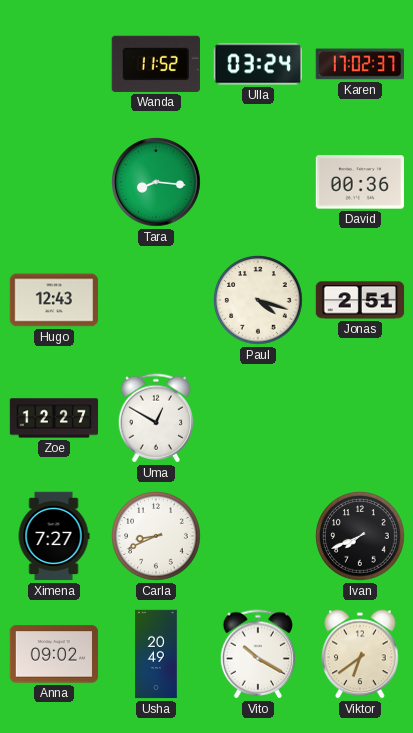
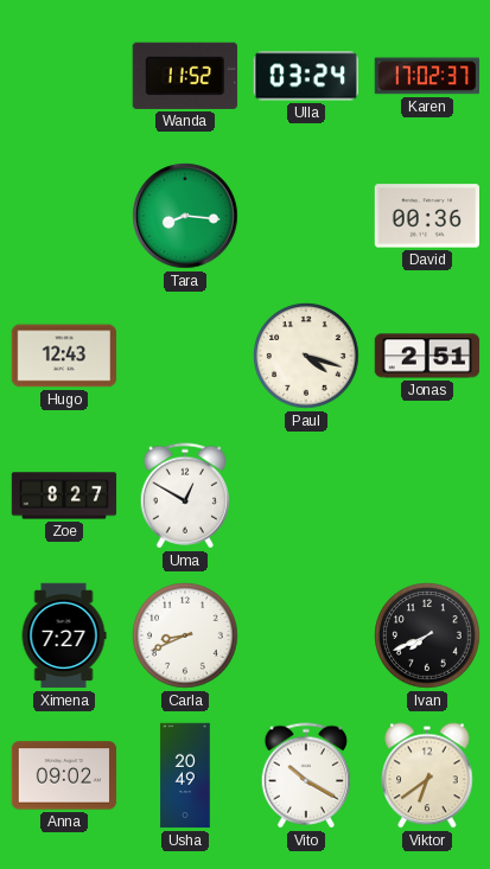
Zoe: 12:27 -> 8:27
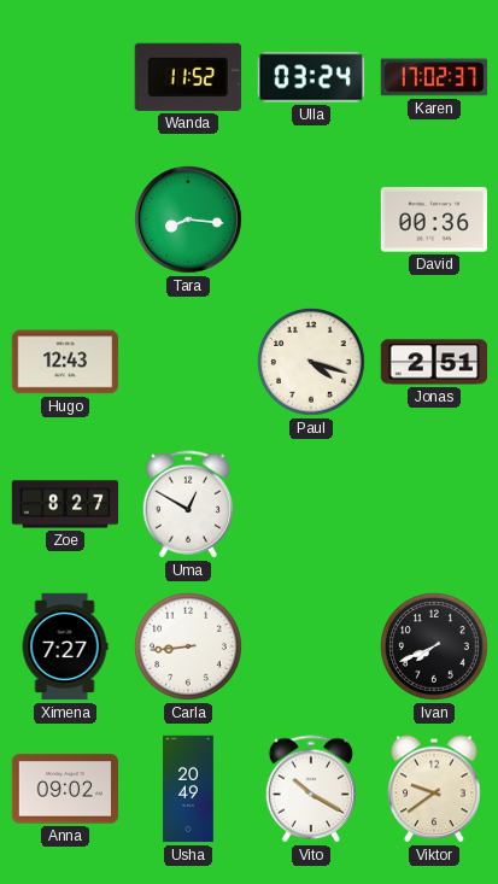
Carla: 8:41 -> 8:44
Viktor: 6:39 -> 9:39
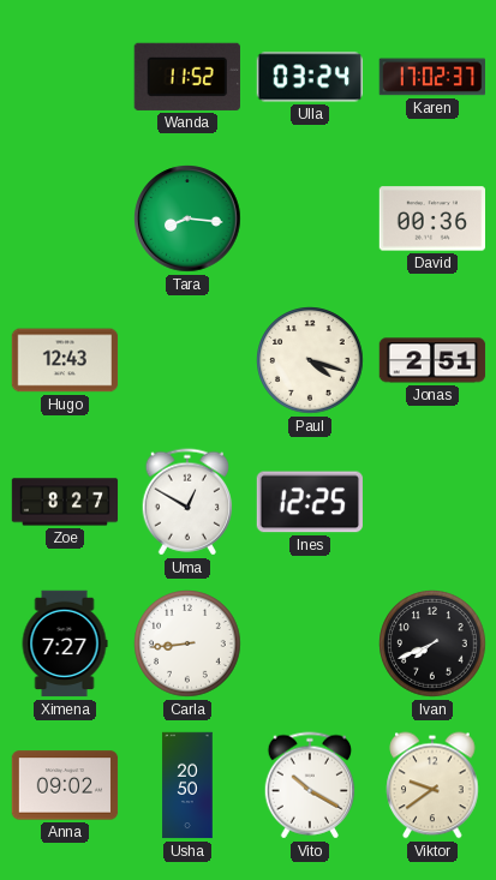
Ines: none -> 12:25
Usha: 20:49 -> 20:50
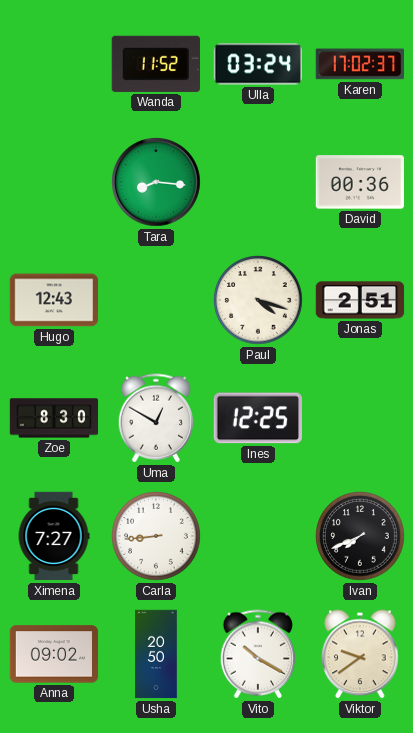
Zoe: 8:27 -> 8:30
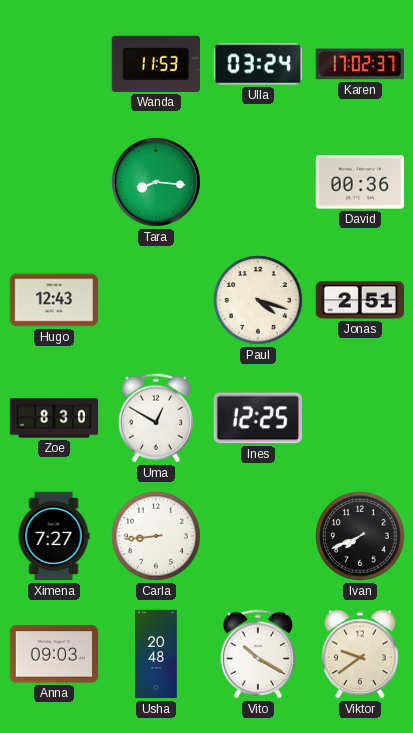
Wanda: 11:52 -> 11:53
Anna: 09:02 -> 09:03
Usha: 20:50 -> 20:48
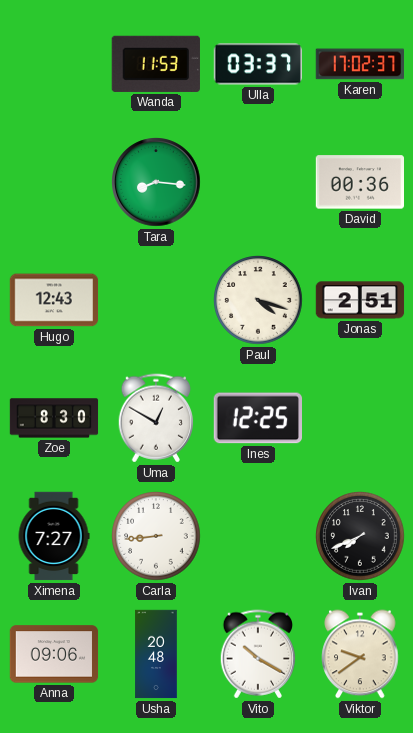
Ulla: 03:24 -> 03:37
Anna: 09:03 -> 09:06
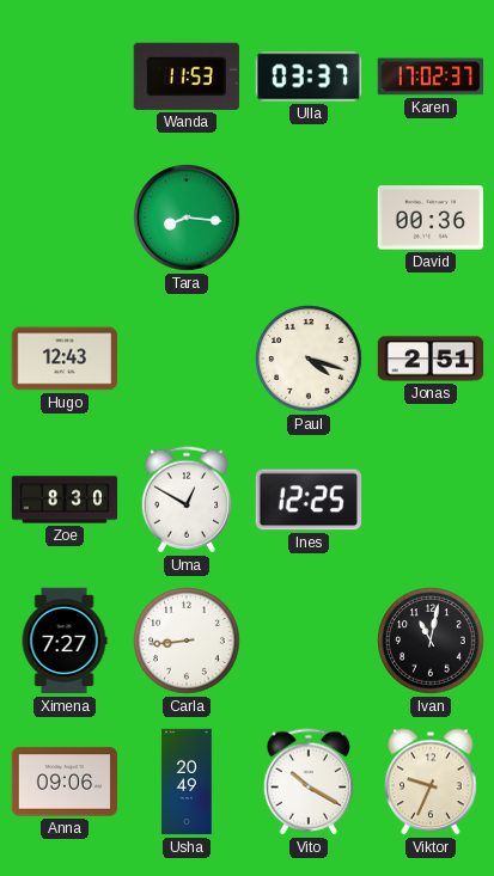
Ivan: 7:41 -> 11:02
Usha: 20:48 -> 20:49
Viktor: 9:39 -> 9:34
